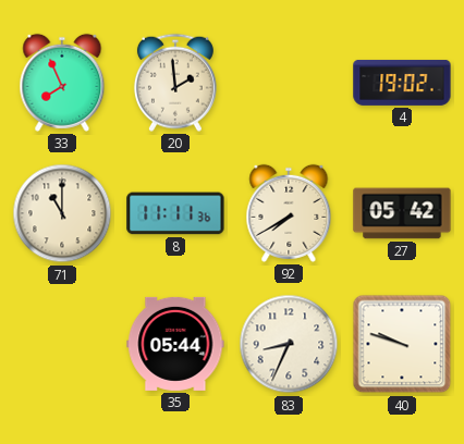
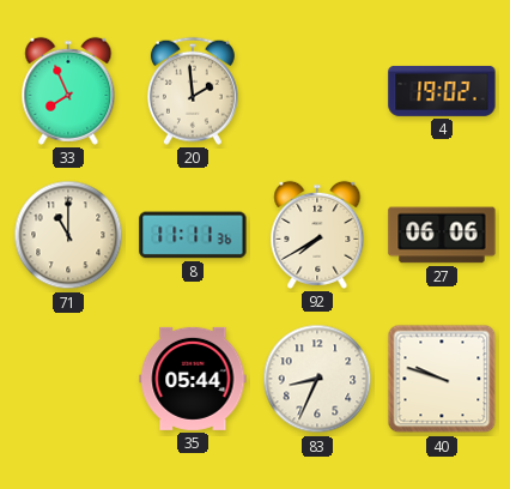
27: 05:42 -> 06:06
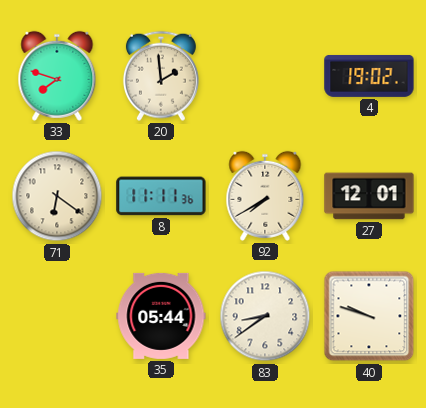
33: 7:56 -> 7:48
71: 11:00 -> 6:21
27: 06:06 -> 12:01
83: 8:34 -> 8:39
